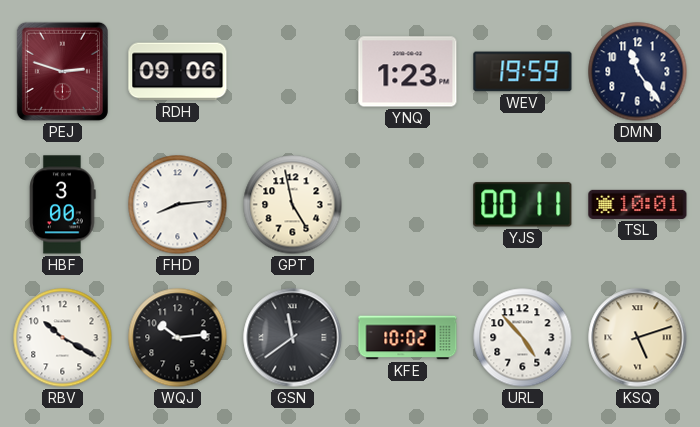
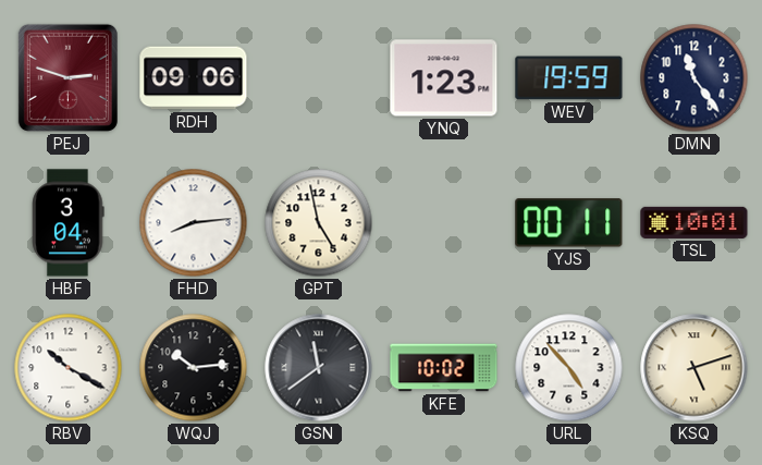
HBF: 3:00 -> 3:04
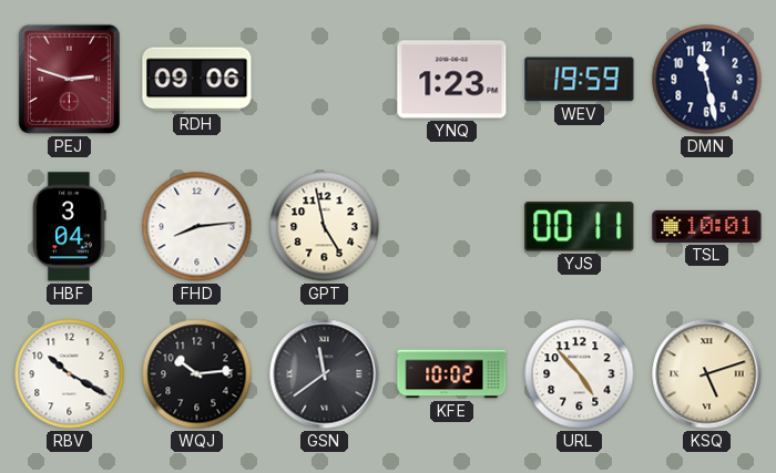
DMN: 11:24 -> 11:28
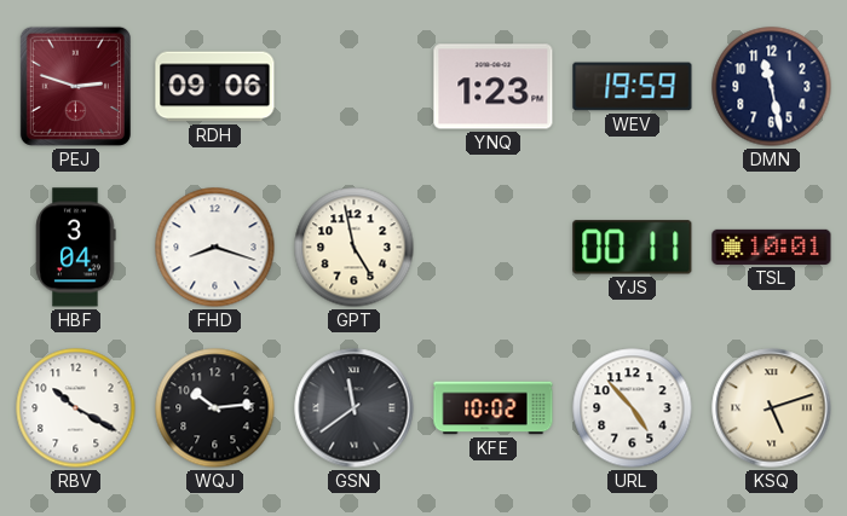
FHD: 8:14 -> 8:18
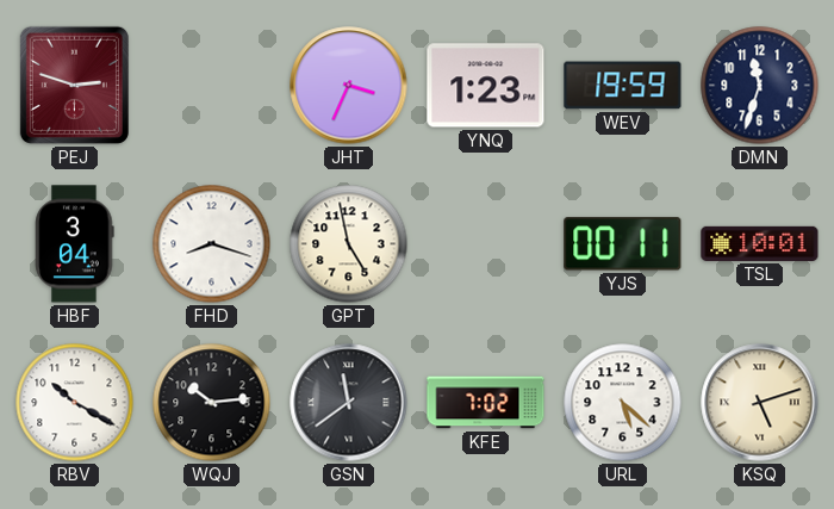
RDH: 09:06 -> none
JHT: none -> 3:34
DMN: 11:28 -> 11:33
KFE: 10:02 -> 7:02
URL: 4:53 -> 5:22
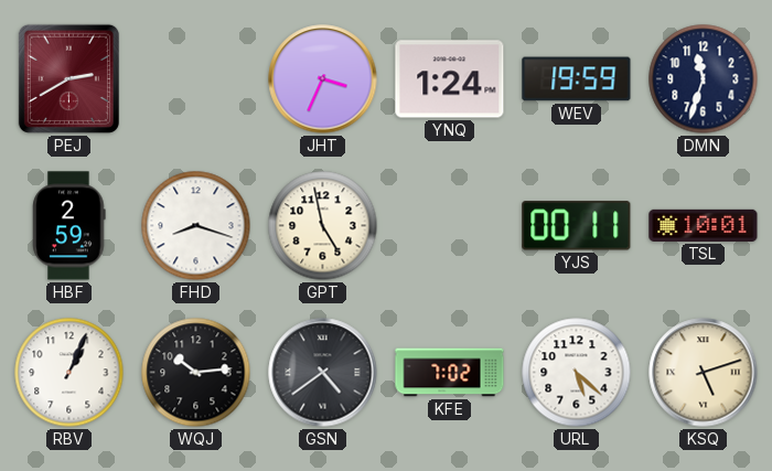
PEJ: 2:48 -> 2:40
YNQ: 1:23 -> 1:24
HBF: 3:04 -> 2:59
RBV: 10:20 -> 1:04
GSN: 11:39 -> 4:39
